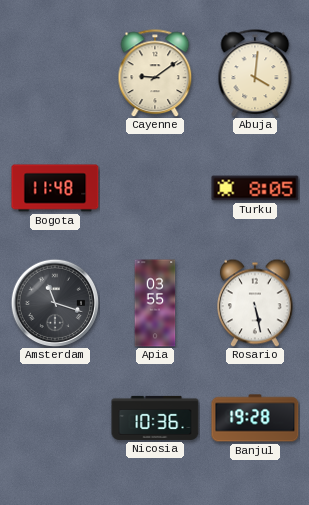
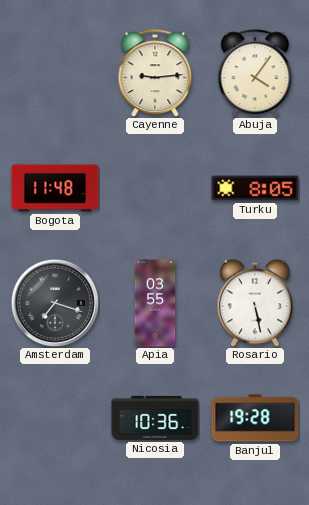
Cayenne: 9:09 -> 9:14
Abuja: 4:01 -> 4:06
Amsterdam: 11:18 -> 7:18
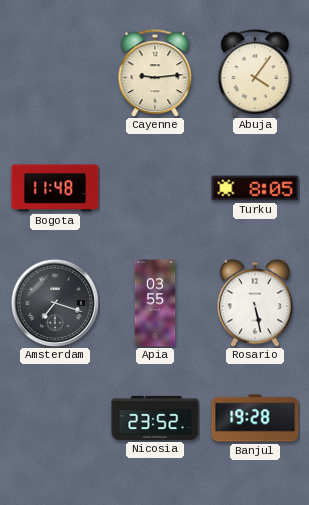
Nicosia: 10:36 -> 23:52
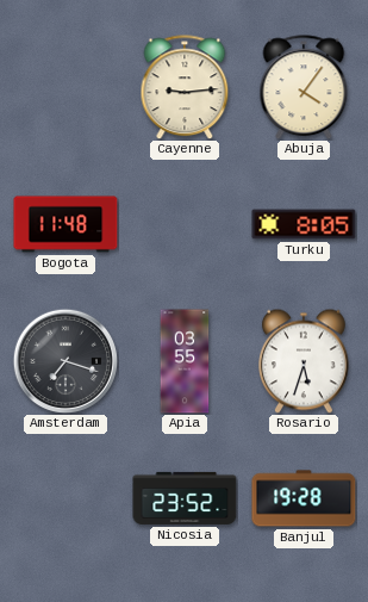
Rosario: 5:28 -> 5:33
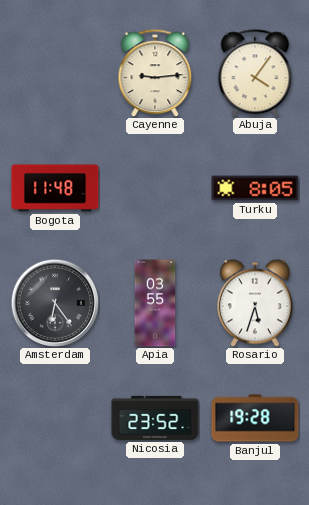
Amsterdam: 7:18 -> 6:24
